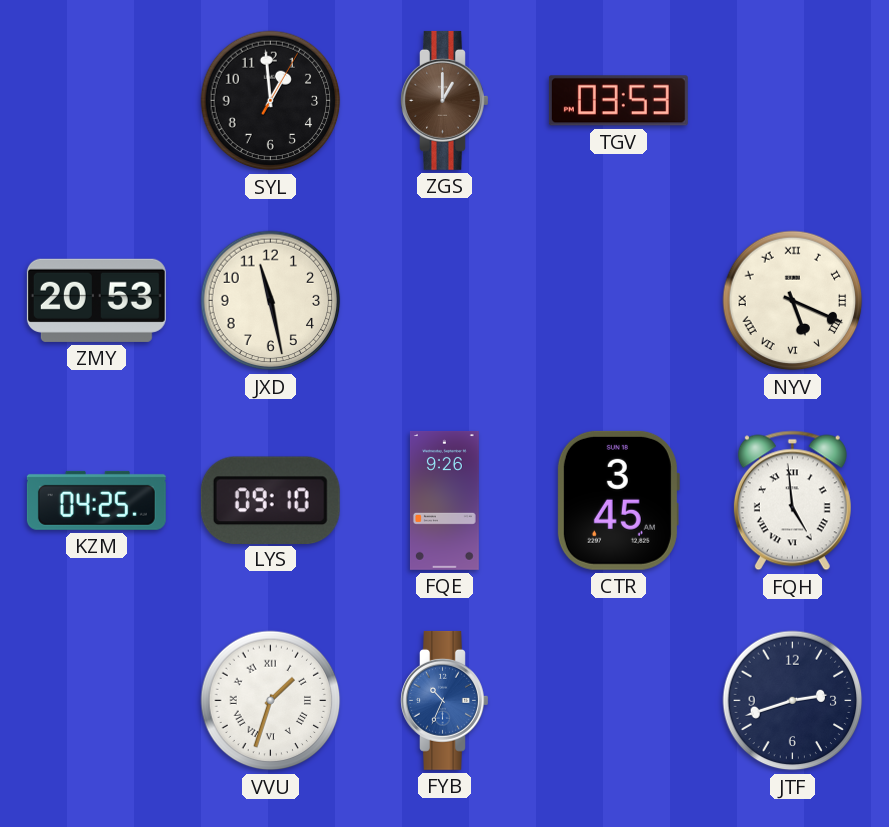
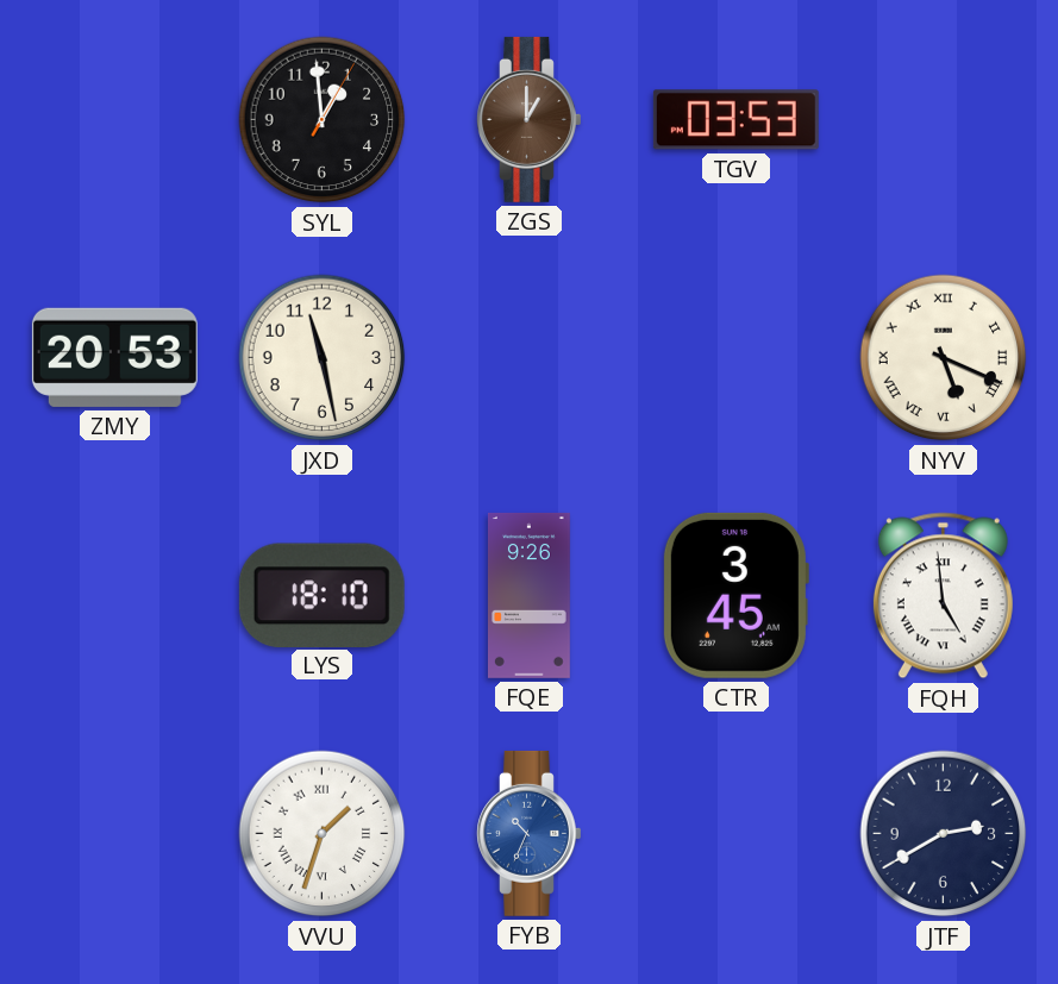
KZM: 04:25 -> none
LYS: 09:10 -> 18:10
JTF: 2:42 -> 2:40
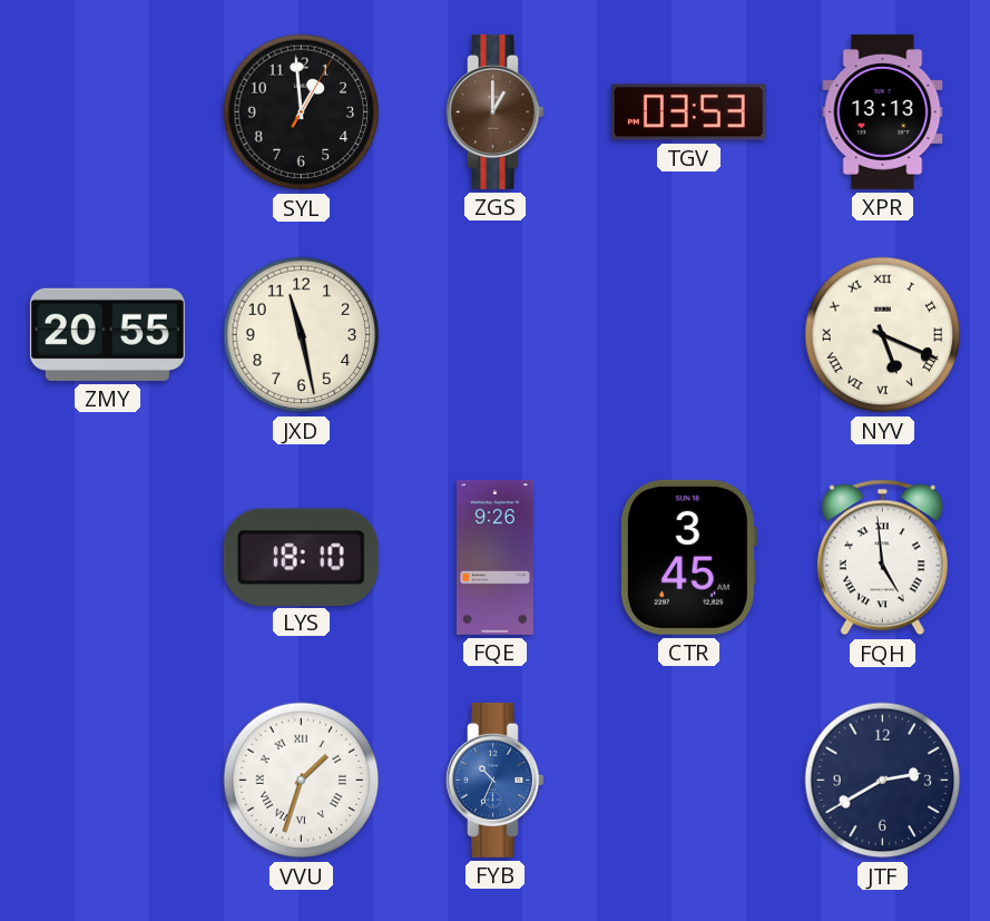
XPR: none -> 13:13
ZMY: 20:53 -> 20:55
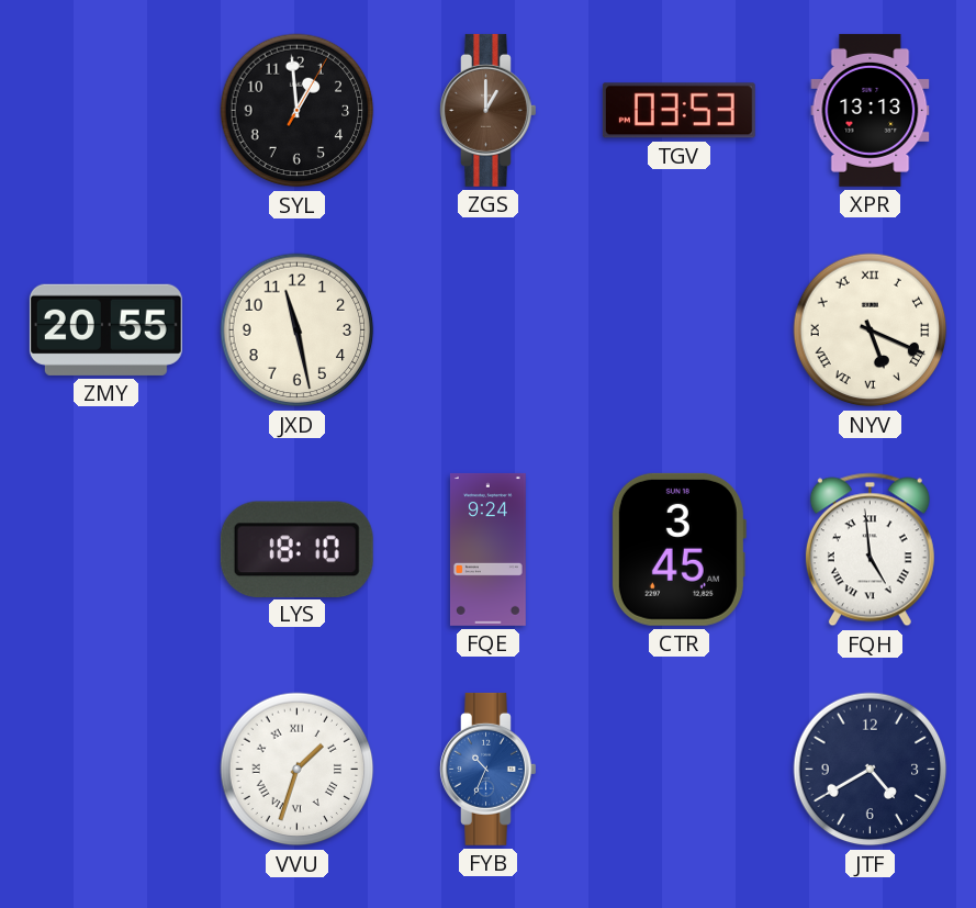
FQE: 9:26 -> 9:24
JTF: 2:40 -> 4:40
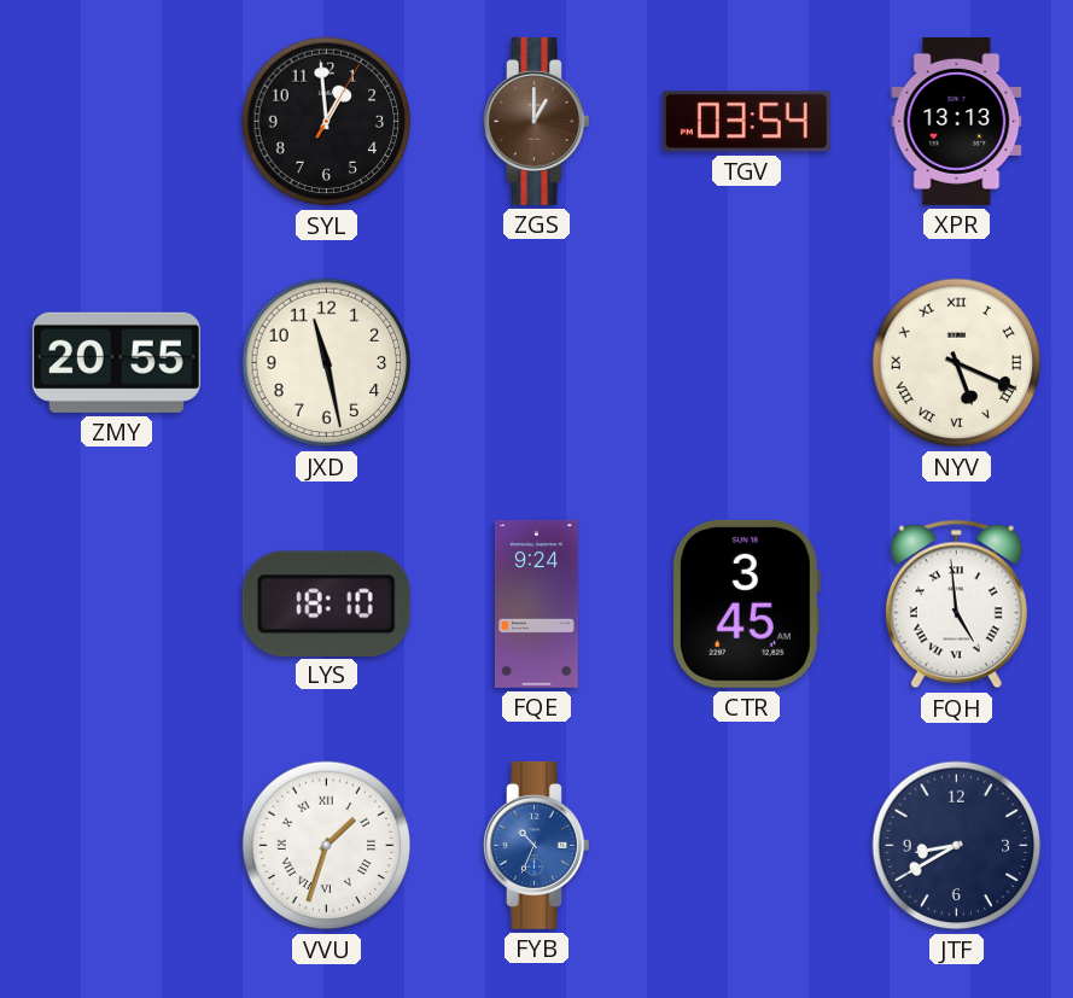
TGV: 03:53 -> 03:54
JTF: 4:40 -> 8:40
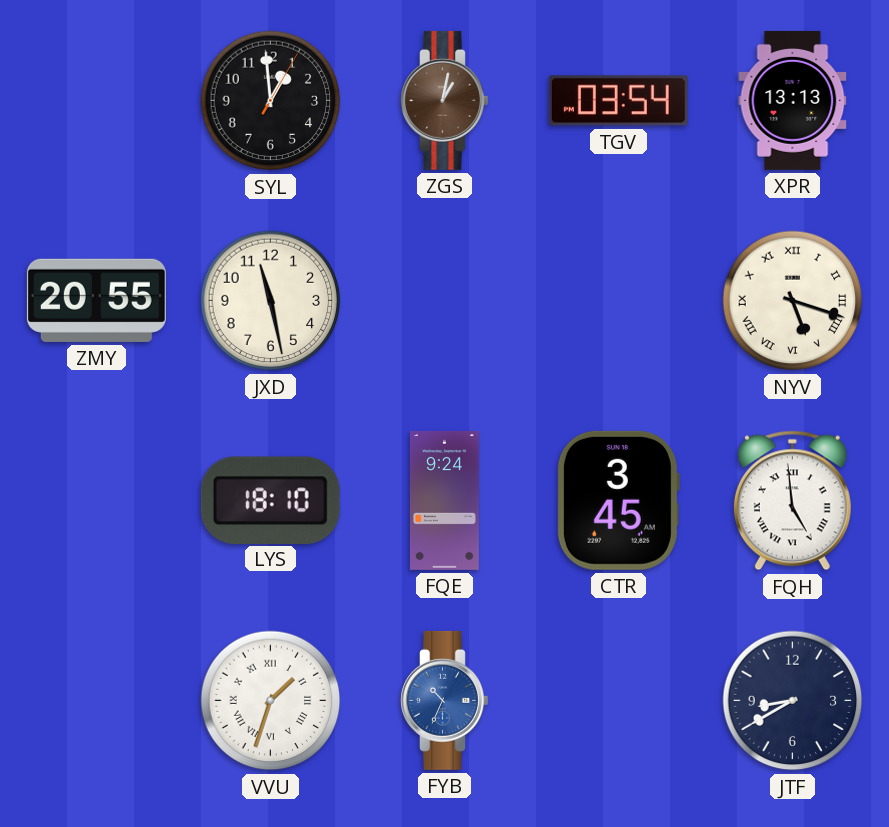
ZGS: 1:00 -> 1:02
NYV: 5:19 -> 5:18
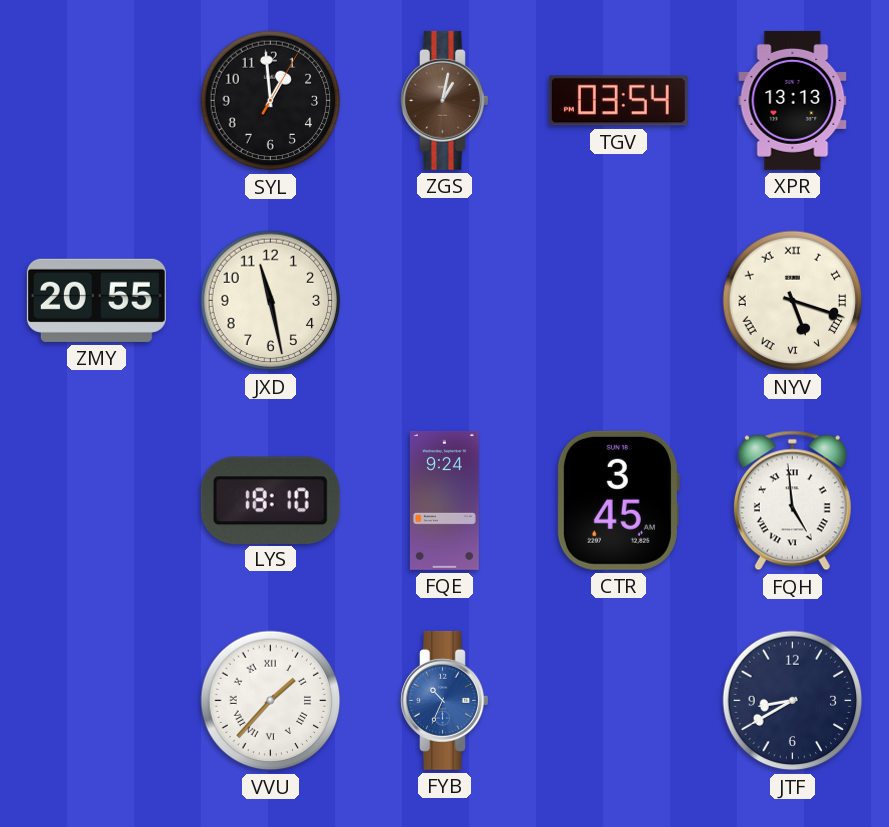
VVU: 1:33 -> 1:37
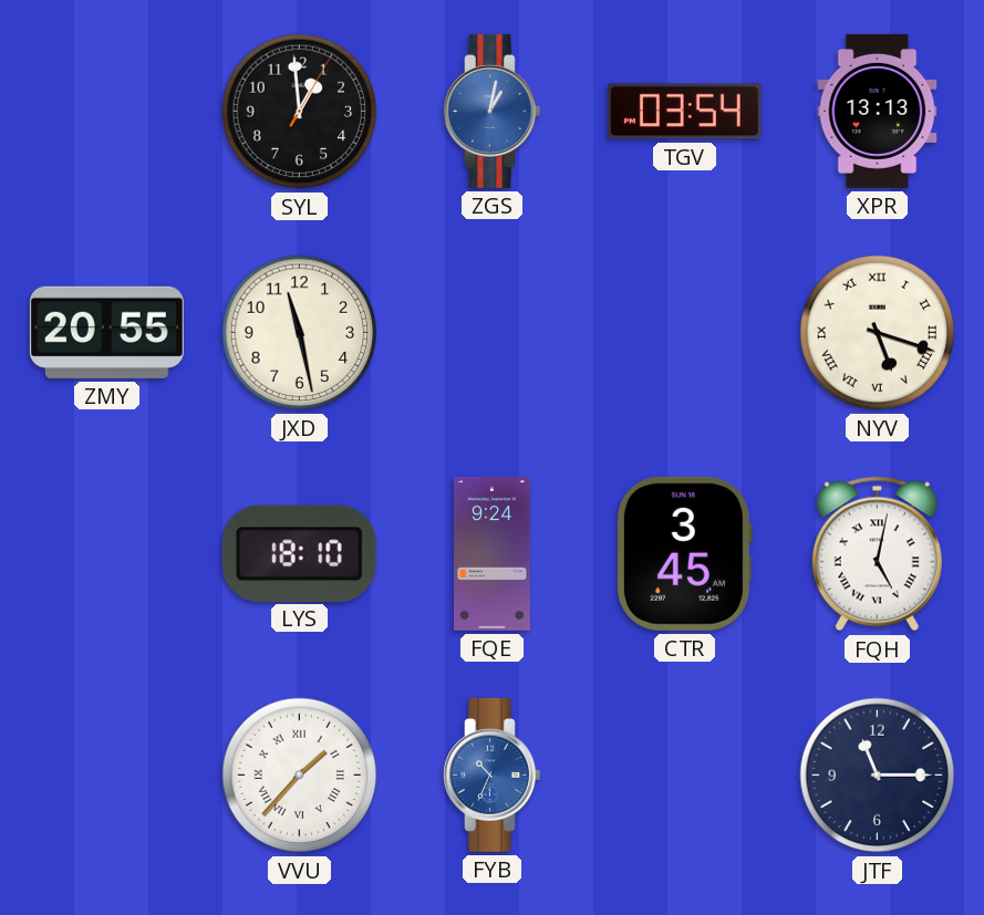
ZGS dial: brown -> blue
FQH: 4:59 -> 5:02
JTF: 8:40 -> 11:15
